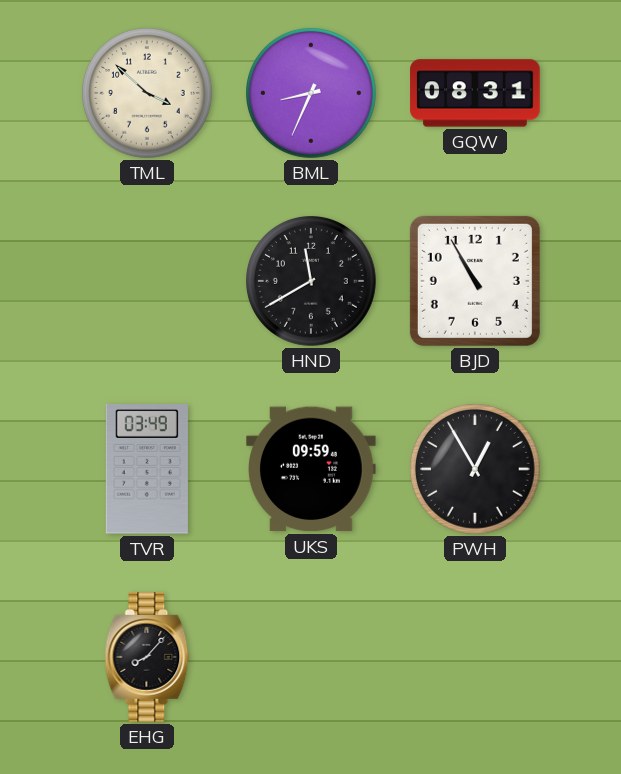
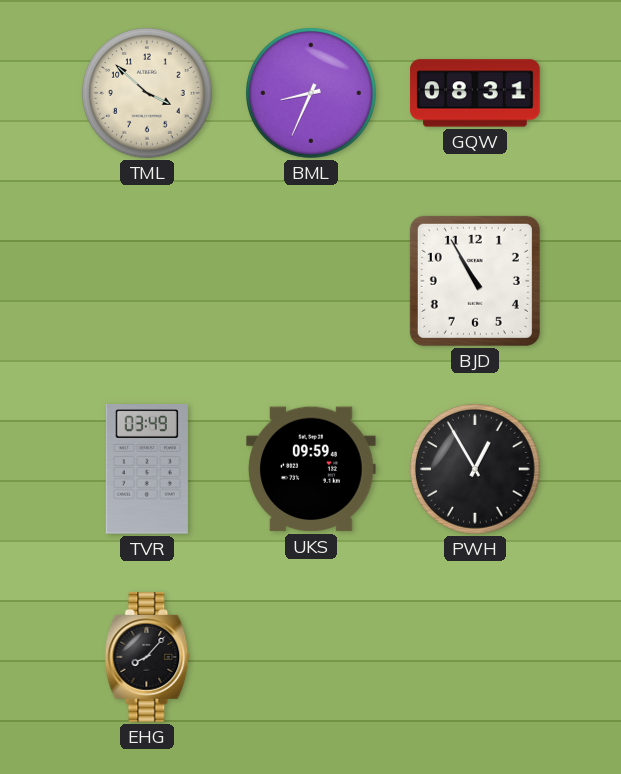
HND: 11:40 -> none
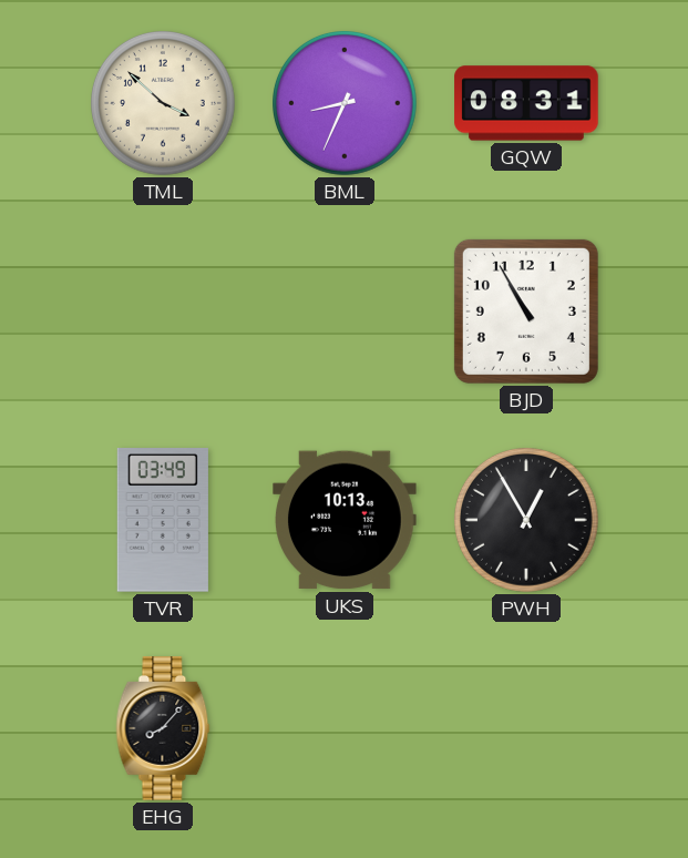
UKS: 09:59 -> 10:13
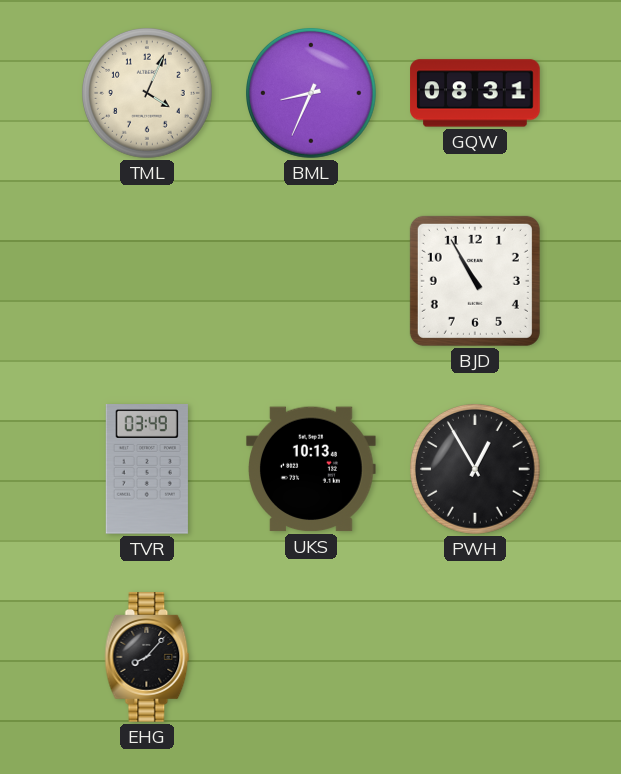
TML: 3:52 -> 4:04
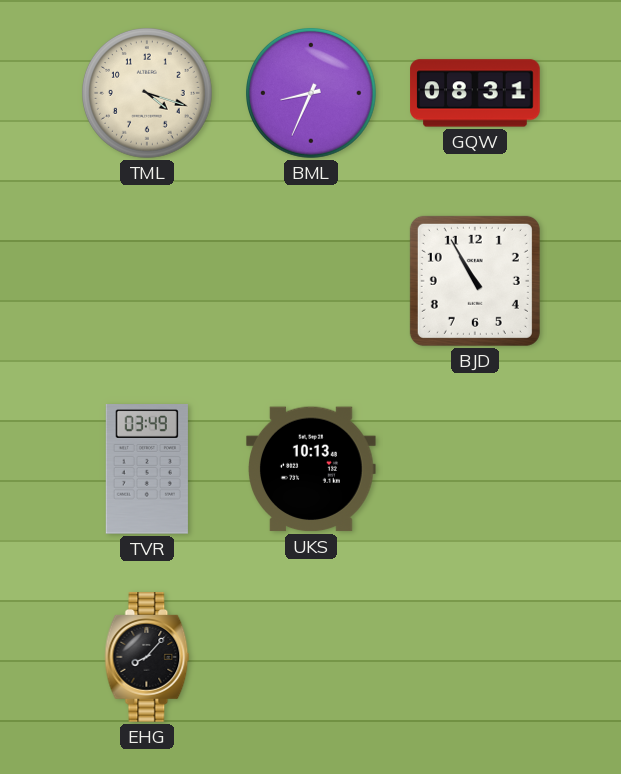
TML: 4:04 -> 4:18
PWH: 12:55 -> none
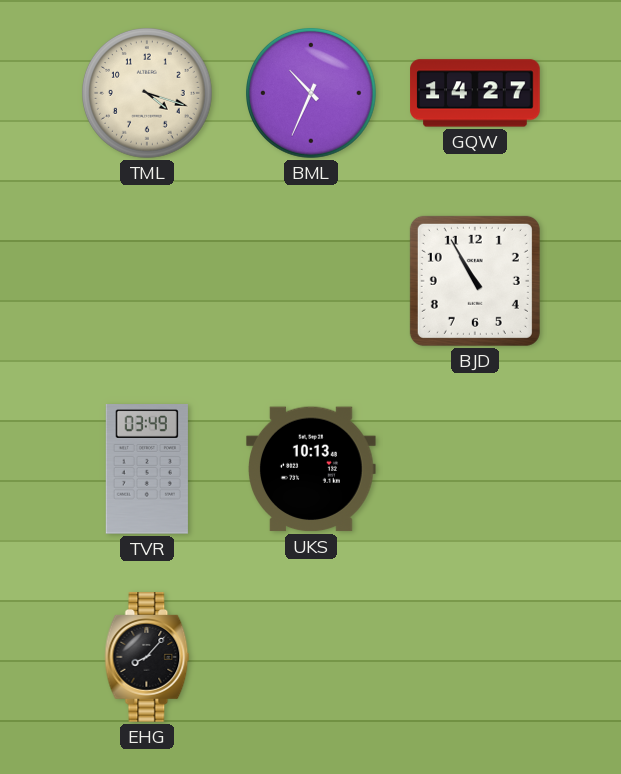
BML: 8:34 -> 10:34
GQW: 08:31 -> 14:27
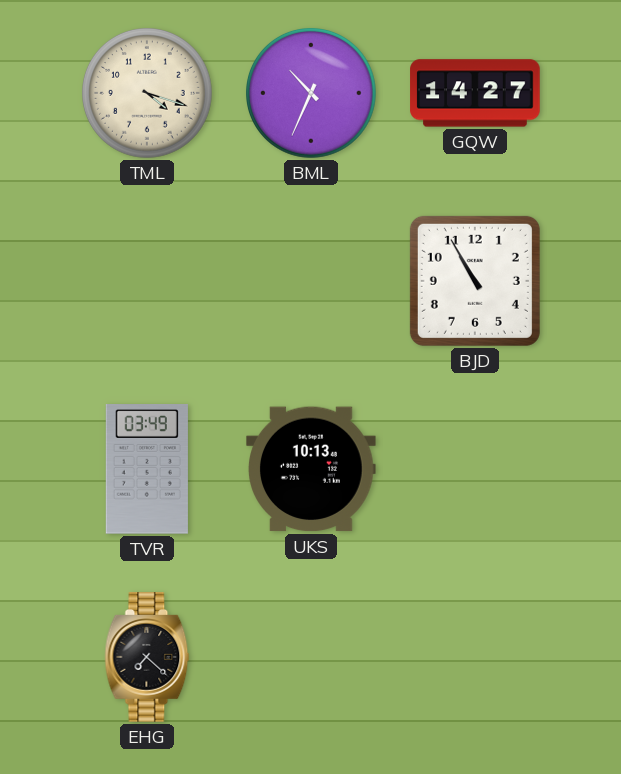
EHG: 8:07 -> 7:22
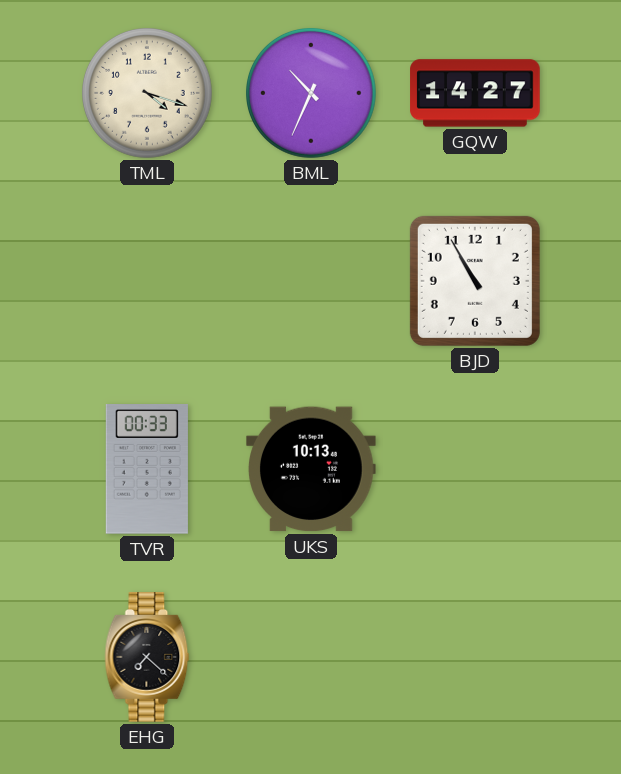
TVR: 03:49 -> 00:33
